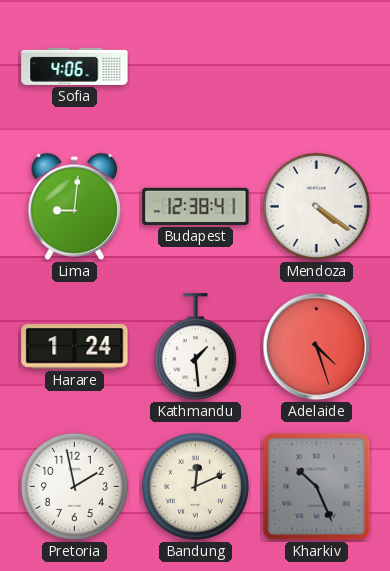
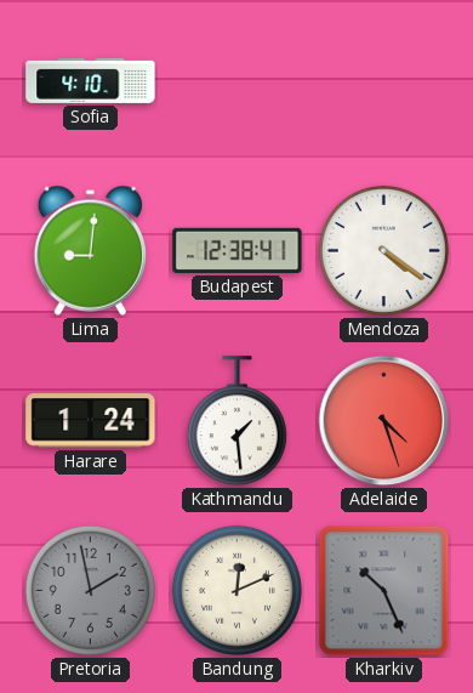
Sofia: 4:06 -> 4:10
Pretoria dial: white -> grey
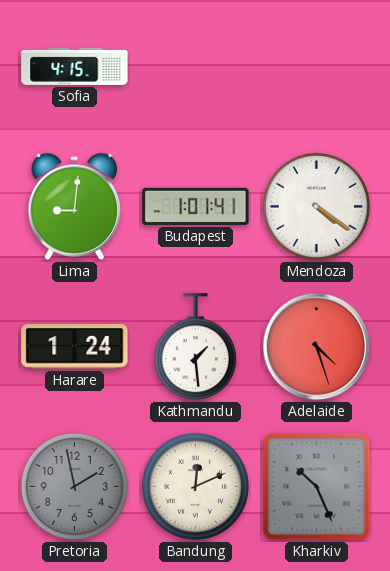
Sofia: 4:10 -> 4:15
Budapest: 12:38 -> 1:01
